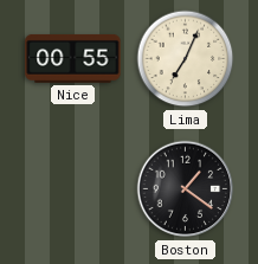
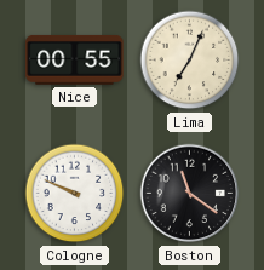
Cologne: none -> 9:49
Boston: 1:21 -> 11:21
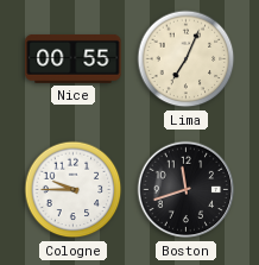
Cologne: 9:49 -> 9:45
Boston: 11:21 -> 11:42
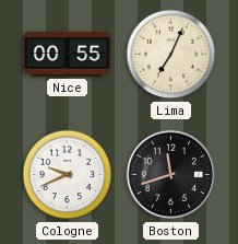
Cologne: 9:45 -> 9:41
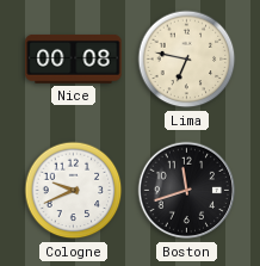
Nice: 00:55 -> 00:08
Lima: 7:04 -> 6:47
